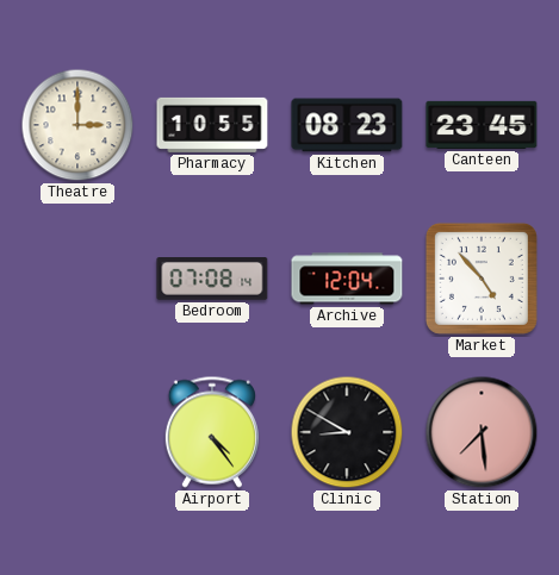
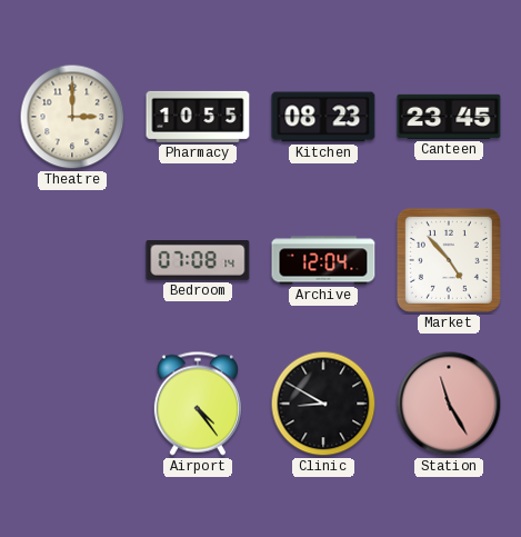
Station: 7:29 -> 11:25
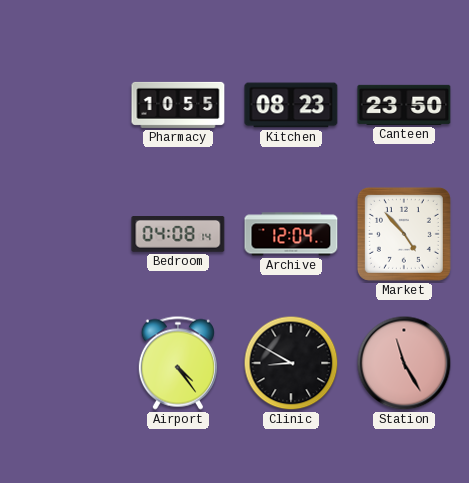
Theatre: 3:00 -> none
Canteen: 23:45 -> 23:50
Bedroom: 07:08 -> 04:08
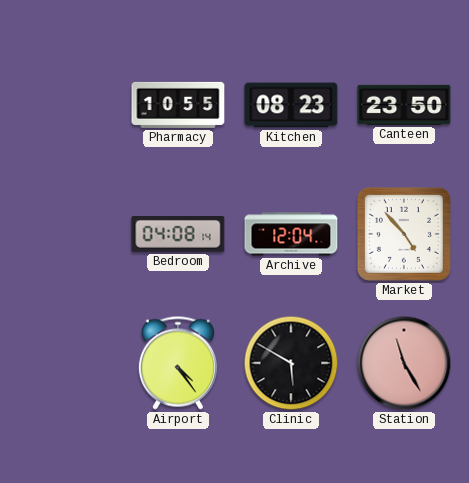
Clinic: 8:50 -> 5:50
